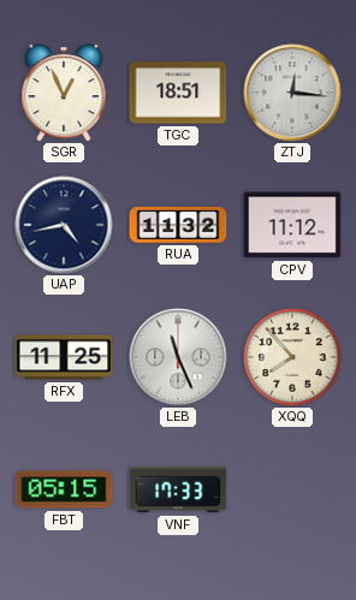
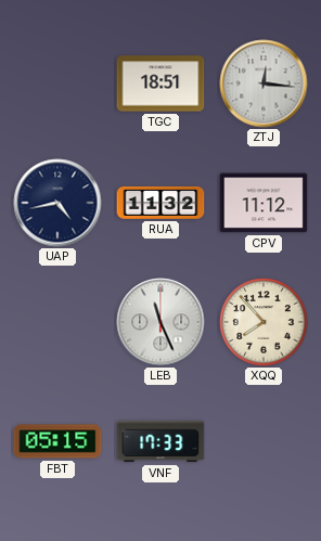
SGR: 12:56 -> none
RFX: 11:25 -> none
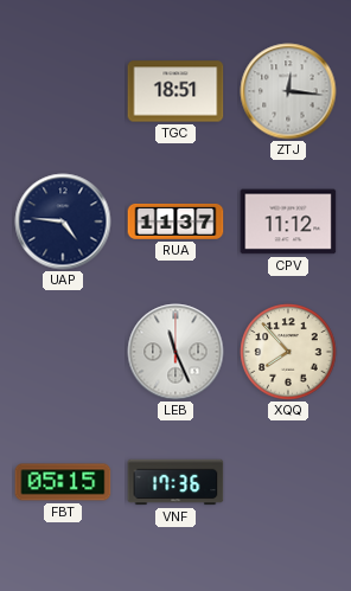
UAP: 4:43 -> 4:46
RUA: 11:32 -> 11:37
VNF: 17:33 -> 17:36
